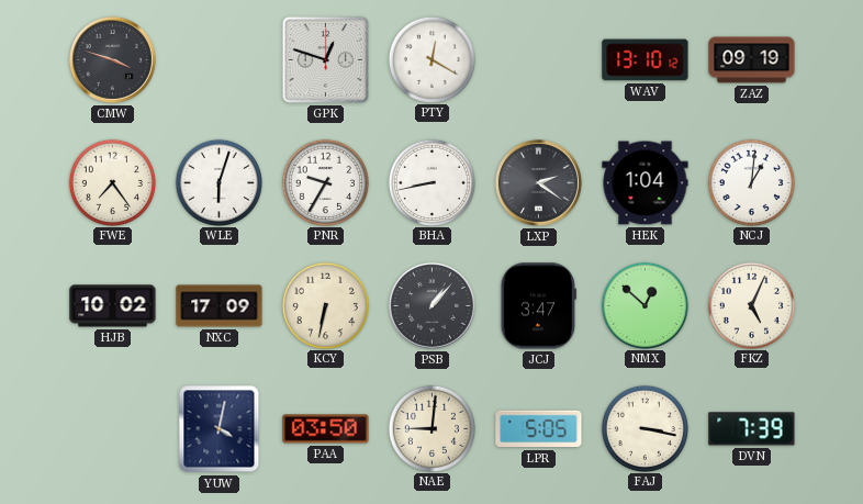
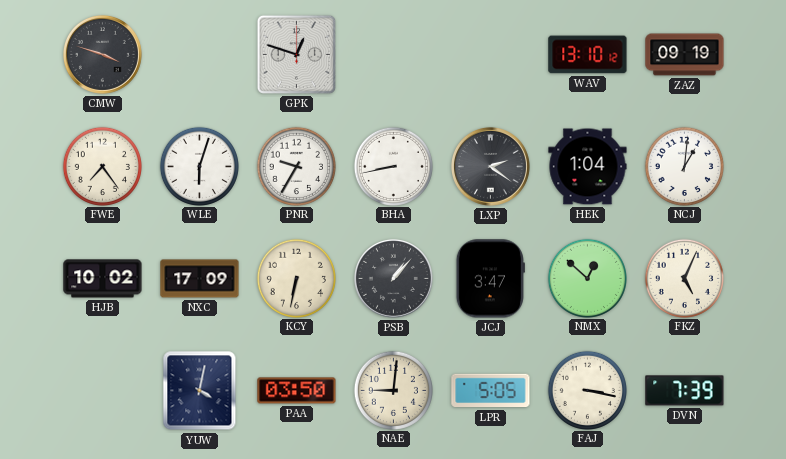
PTY: 12:20 -> none
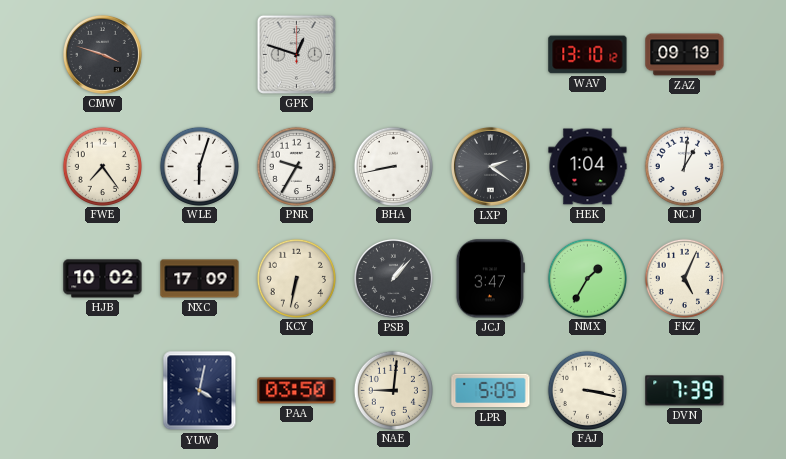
NMX: 12:52 -> 1:35
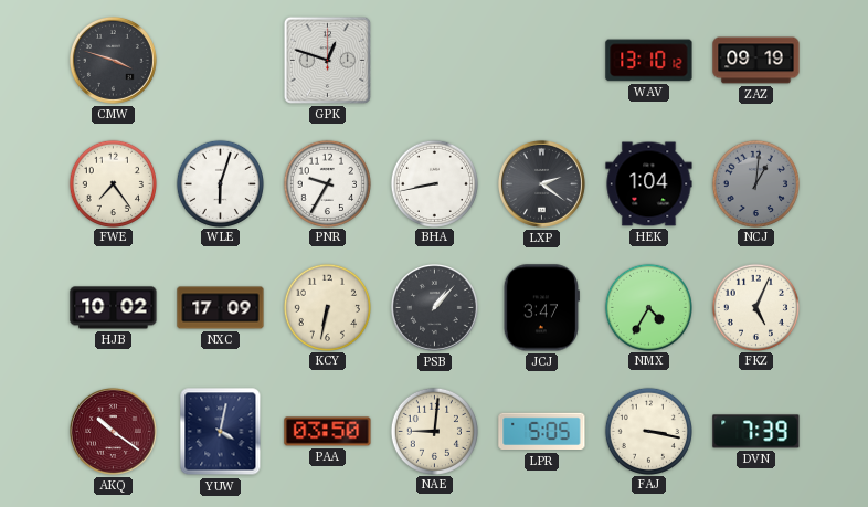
NCJ dial: white -> grey
NMX: 1:35 -> 4:35
AKQ: none -> 10:21
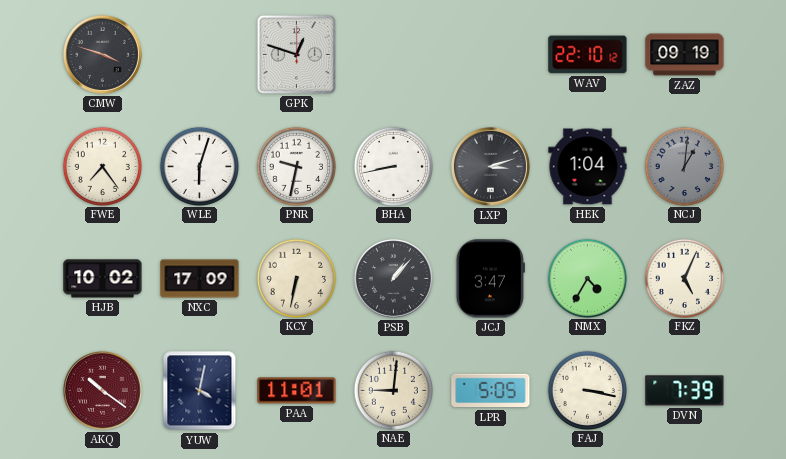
WAV: 13:10 -> 22:10
PNR: 9:35 -> 9:32
LXP: 2:21 -> 3:12
PAA: 03:50 -> 11:01
